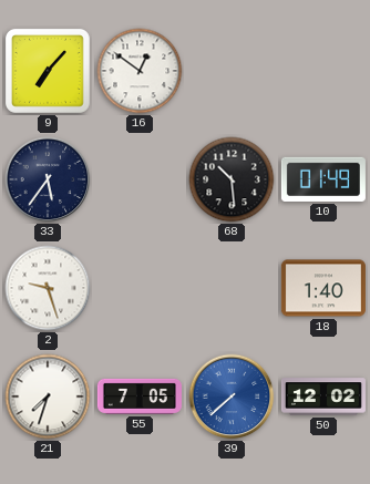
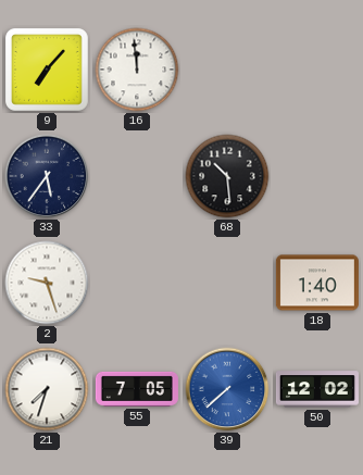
16: 12:51 -> 11:59
10: 01:49 -> none
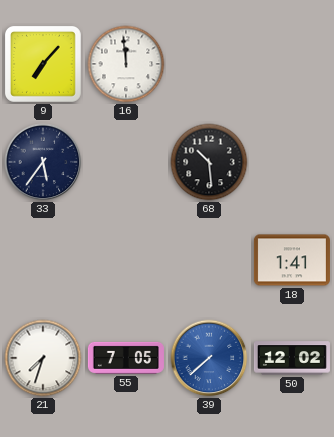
2: 9:27 -> none
18: 1:40 -> 1:41
